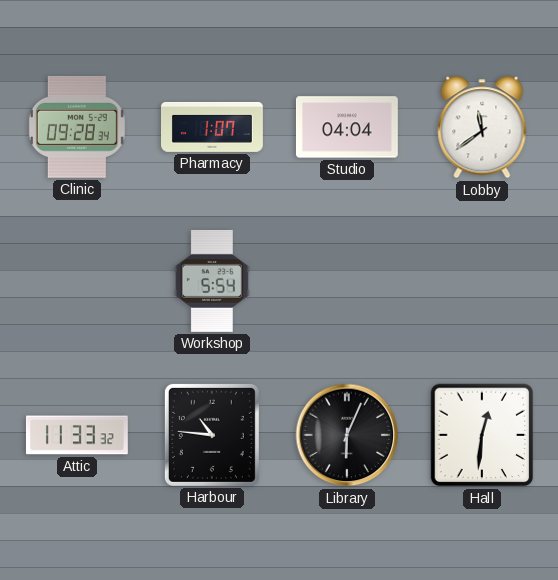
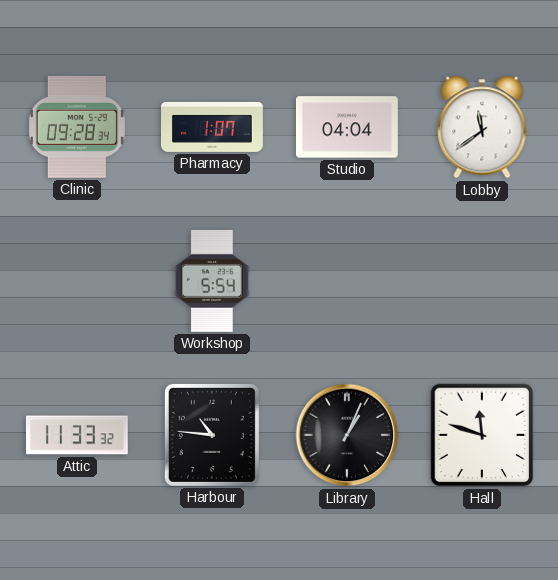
Library: 6:04 -> 1:04
Hall: 12:31 -> 11:48
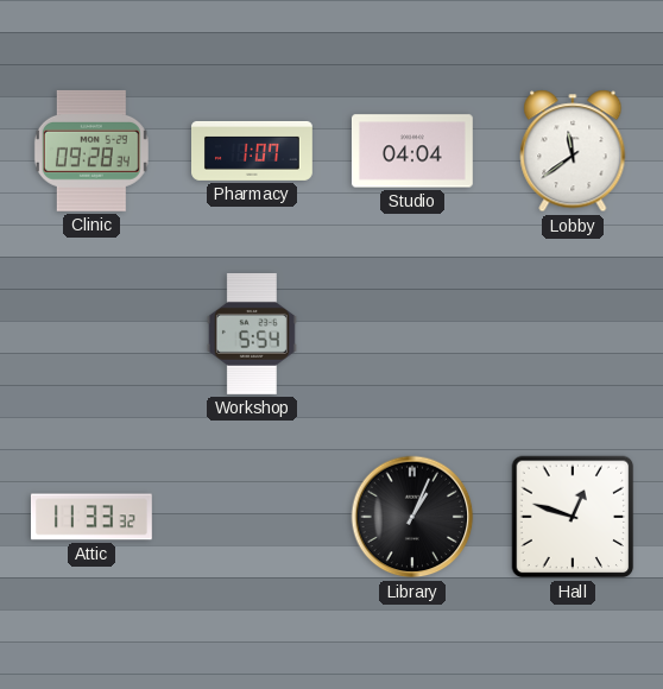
Harbour: 10:46 -> none
Hall: 11:48 -> 12:48
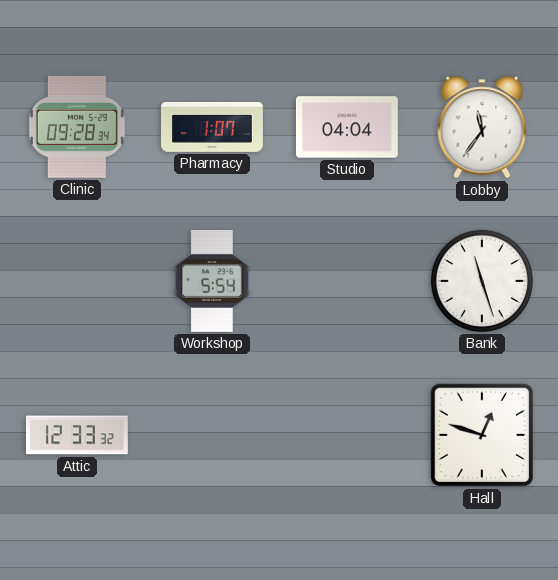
Lobby: 11:39 -> 11:36
Bank: none -> 11:27
Attic: 11:33 -> 12:33
Library: 1:04 -> none
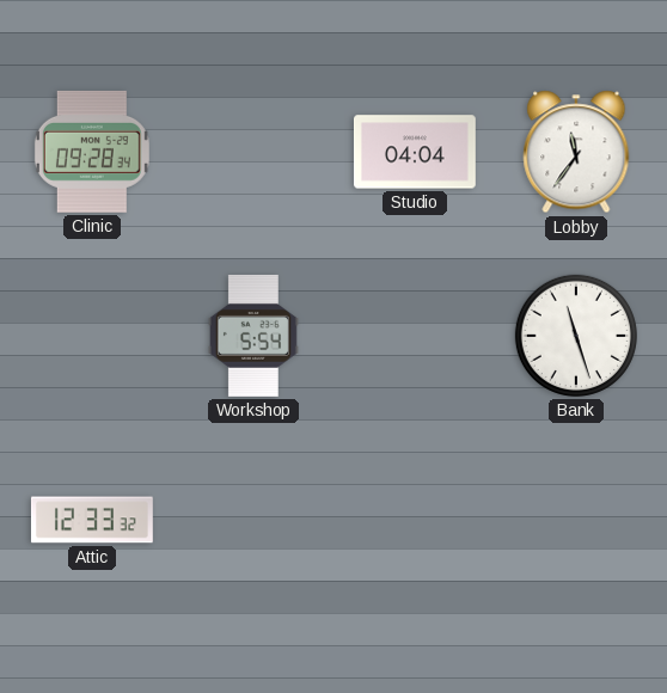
Pharmacy: 1:07 -> none
Hall: 12:48 -> none
